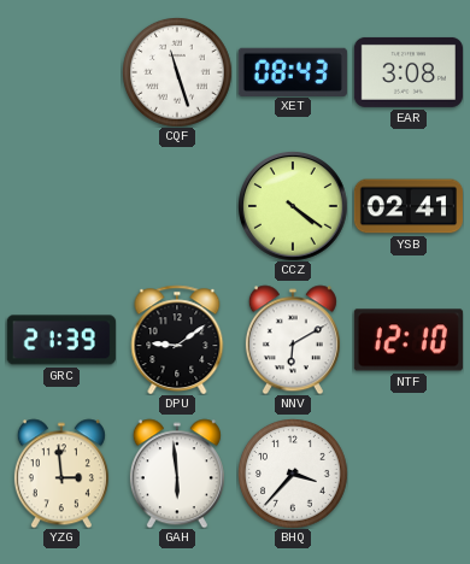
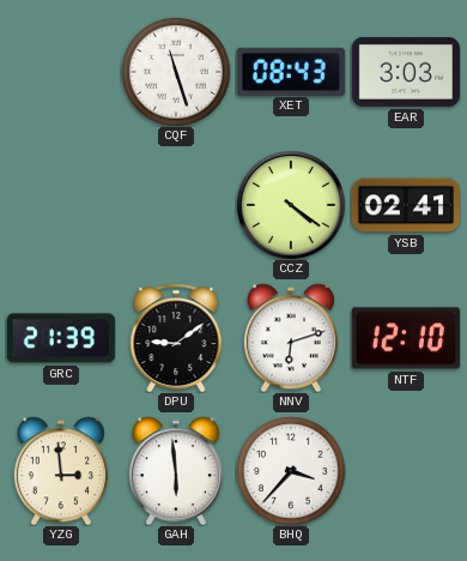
EAR: 3:08 -> 3:03
NNV: 6:10 -> 6:12
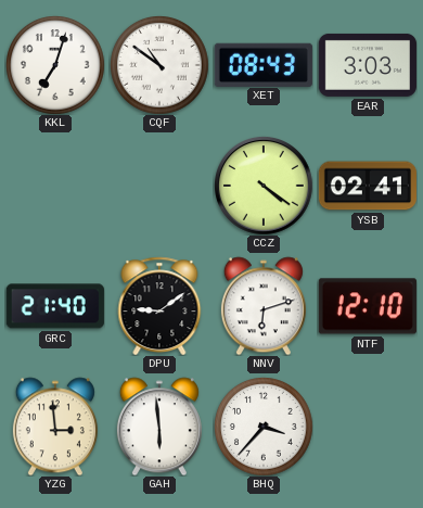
KKL: none -> 7:03
CQF: 11:27 -> 10:51
GRC: 21:39 -> 21:40
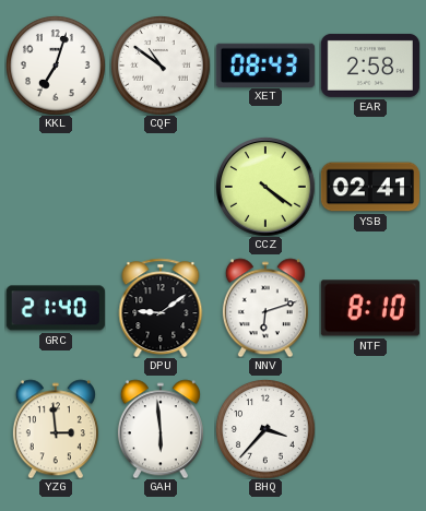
EAR: 3:03 -> 2:58
NTF: 12:10 -> 8:10
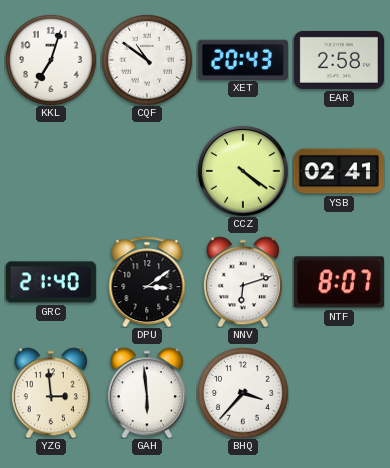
XET: 08:43 -> 20:43
DPU: 9:09 -> 3:09
NTF: 8:10 -> 8:07
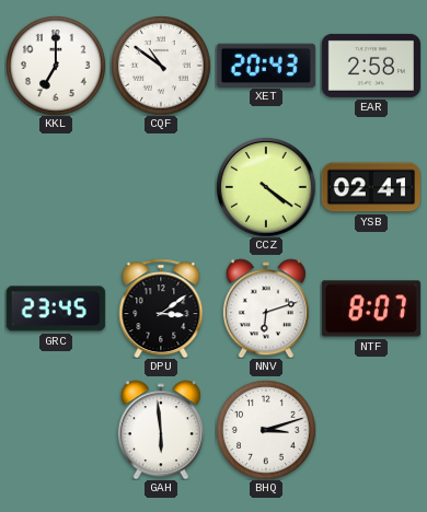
KKL: 7:03 -> 7:00
GRC: 21:40 -> 23:45
YZG: 2:59 -> none
BHQ: 3:37 -> 3:12
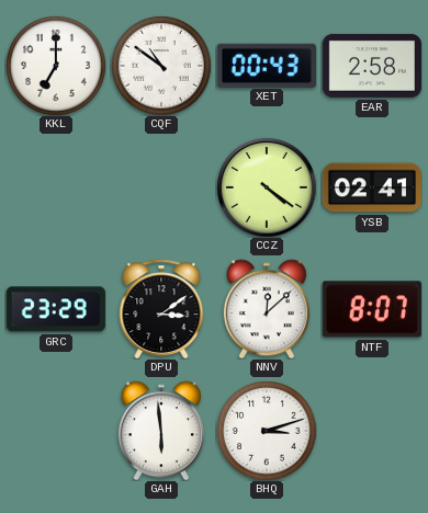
XET: 20:43 -> 00:43
GRC: 23:45 -> 23:29
NNV: 6:12 -> 12:08
